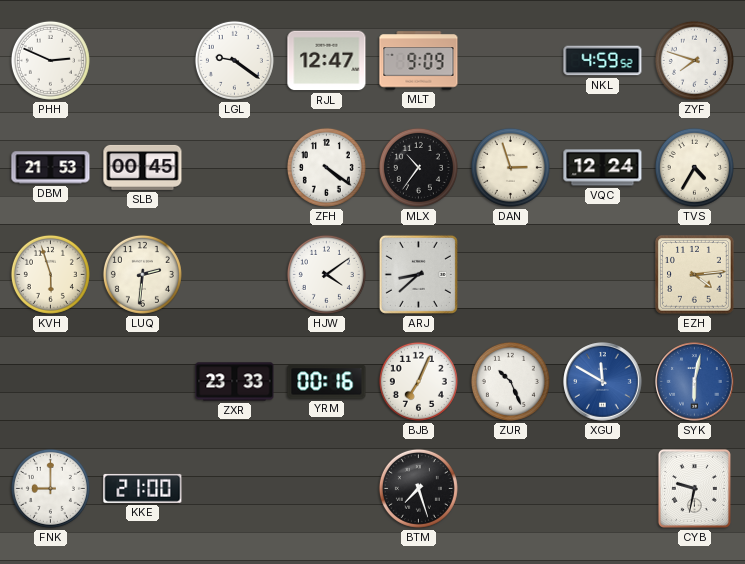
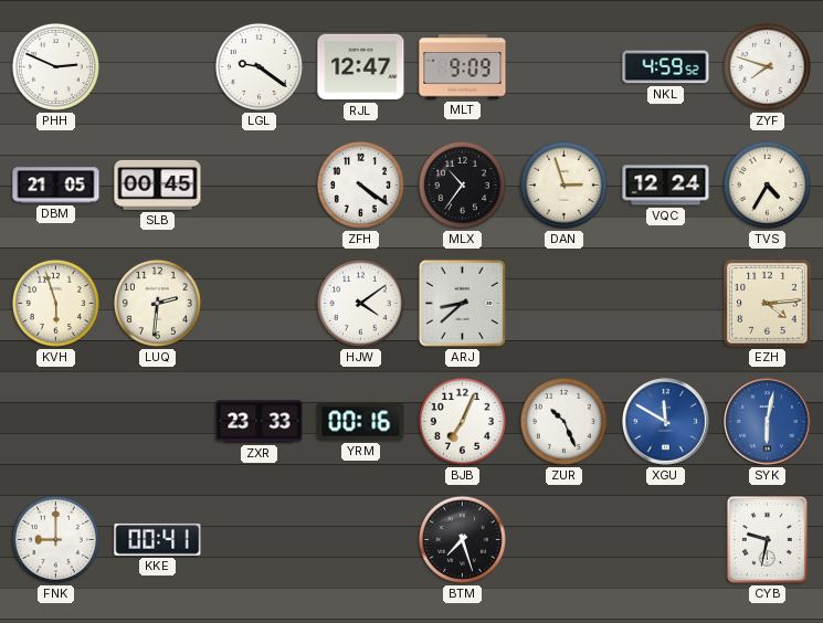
DBM: 21:53 -> 21:05
KKE: 21:00 -> 00:41
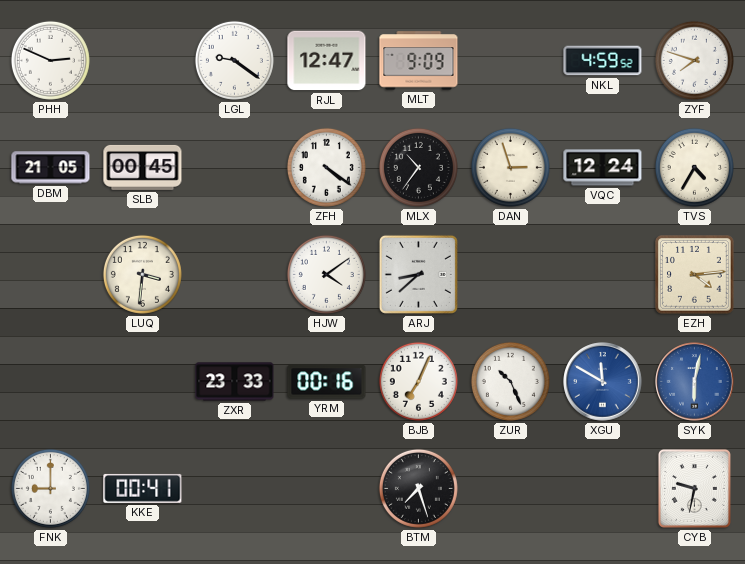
KVH: 5:57 -> none
LUQ: 2:31 -> 3:31
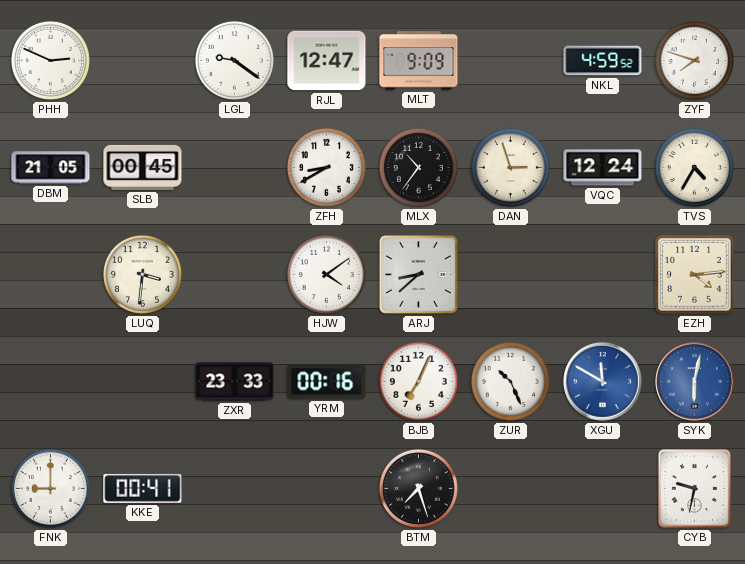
ZFH: 4:21 -> 8:40
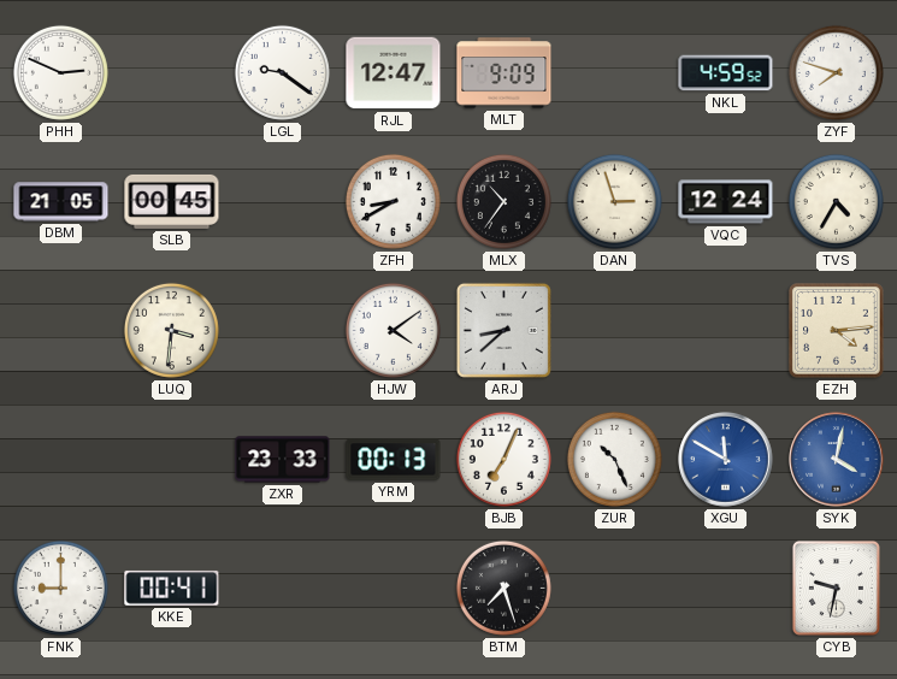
YRM: 00:16 -> 00:13
SYK: 6:02 -> 4:02
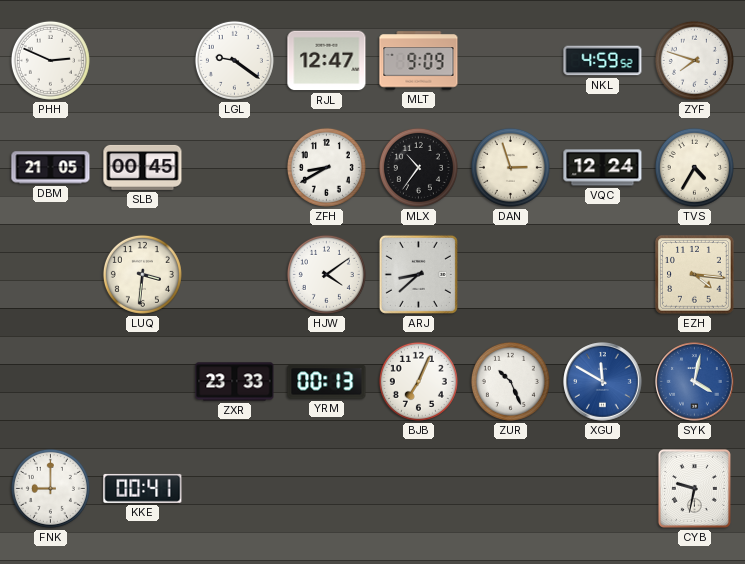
EZH: 4:14 -> 4:16
BTM: 7:27 -> none
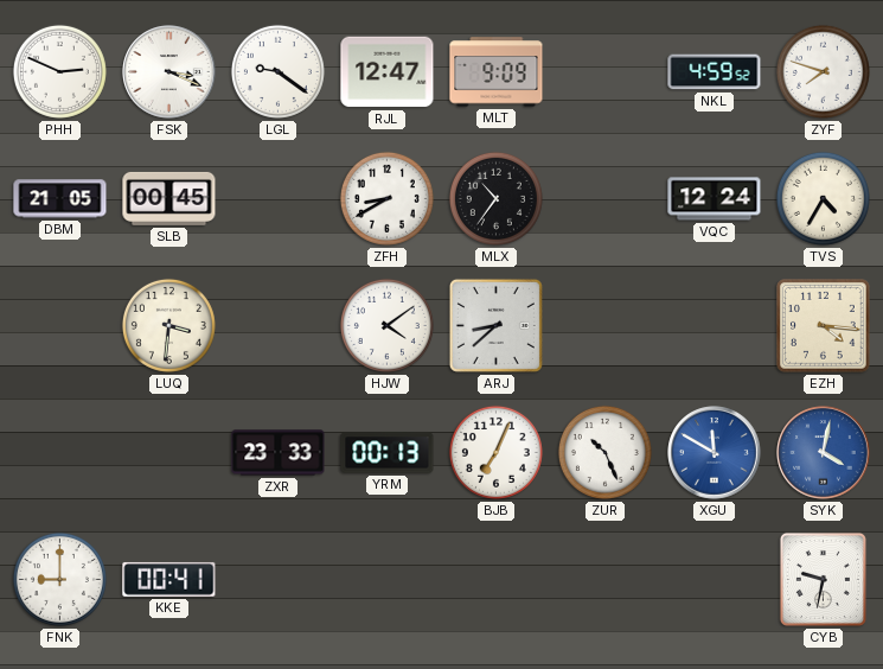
FSK: none -> 3:19
DAN: 2:57 -> none
